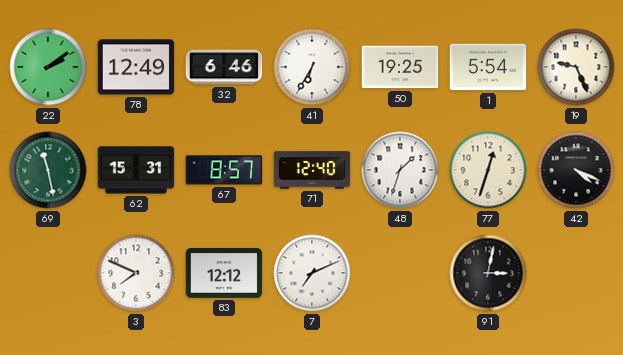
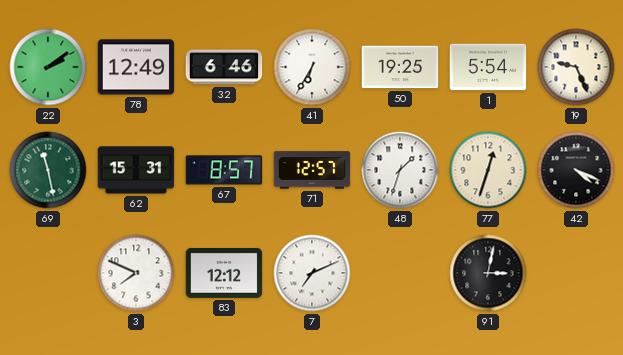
71: 12:40 -> 12:57
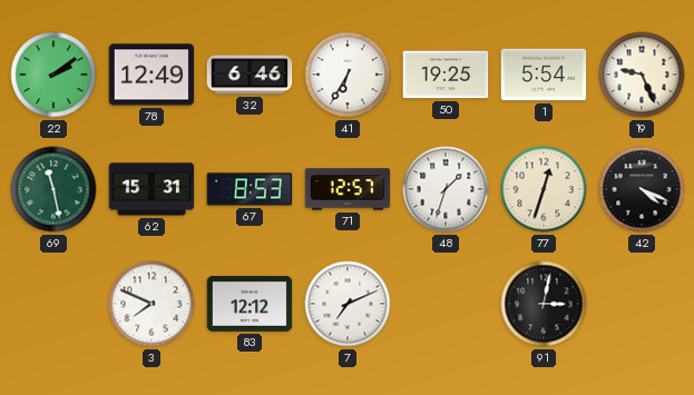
67: 8:57 -> 8:53
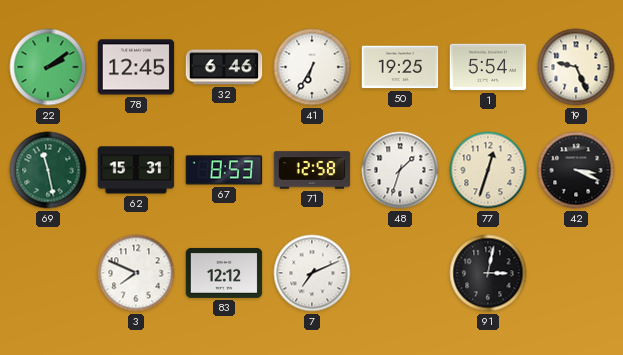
78: 12:49 -> 12:45
71: 12:57 -> 12:58
42: 4:19 -> 3:19
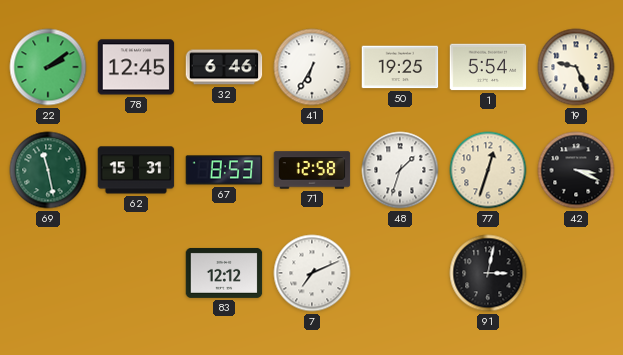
3: 7:49 -> none
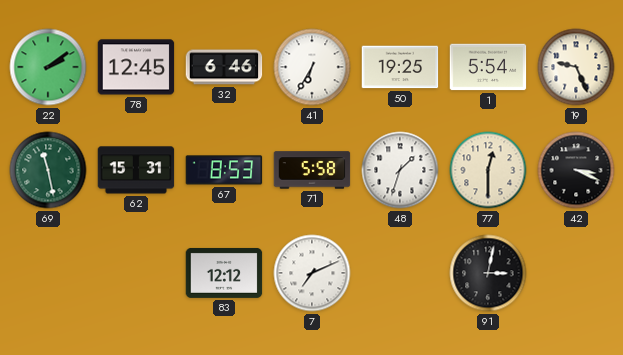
71: 12:58 -> 5:58
77: 12:33 -> 12:30
